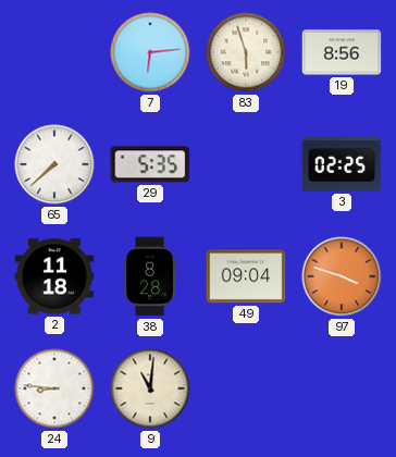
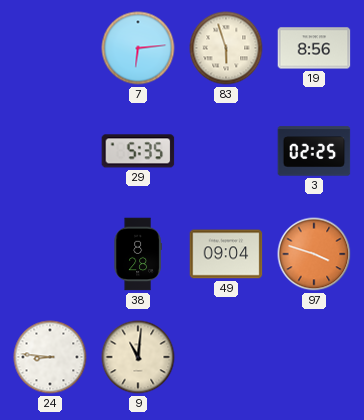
65: 7:38 -> none
2: 11:18 -> none
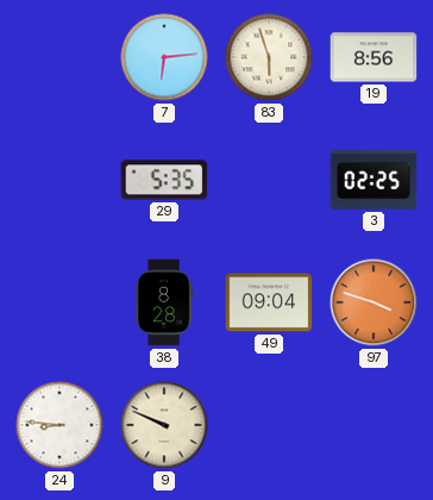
9: 11:01 -> 9:49
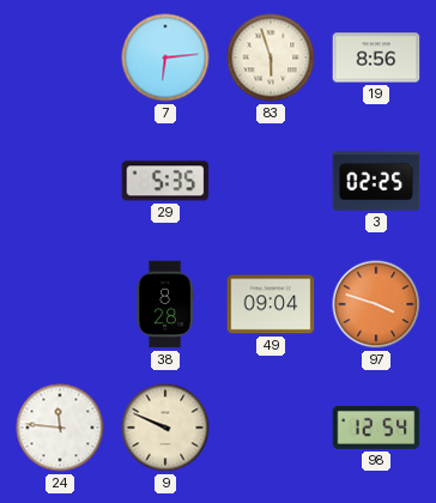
24: 8:46 -> 11:46
98: none -> 12:54
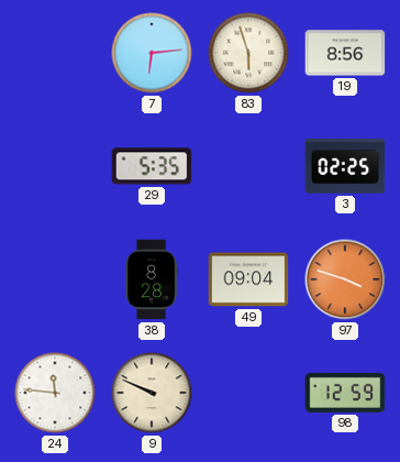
98: 12:54 -> 12:59
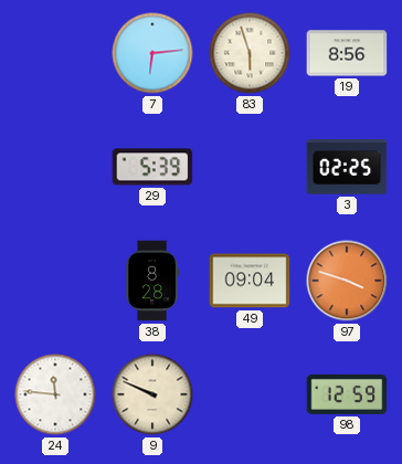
29: 5:35 -> 5:39
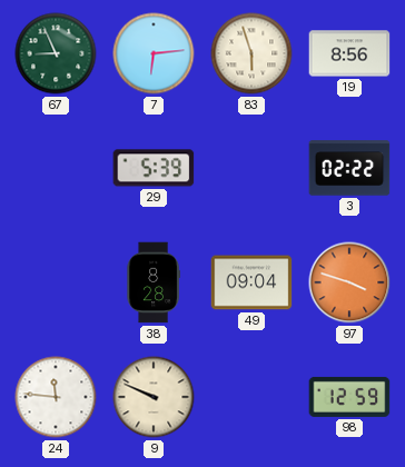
67: none -> 8:56
3: 02:25 -> 02:22
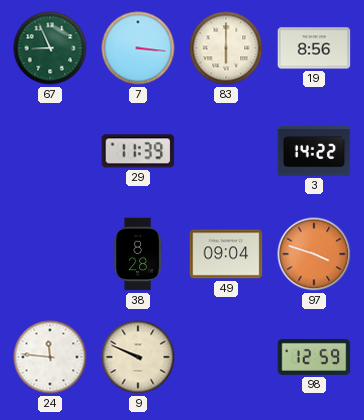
7: 6:14 -> 3:16
83: 5:57 -> 6:00
29: 5:39 -> 11:39
3: 02:22 -> 14:22
